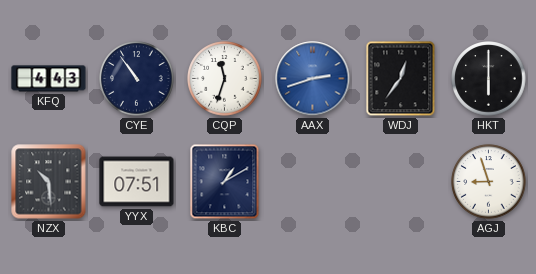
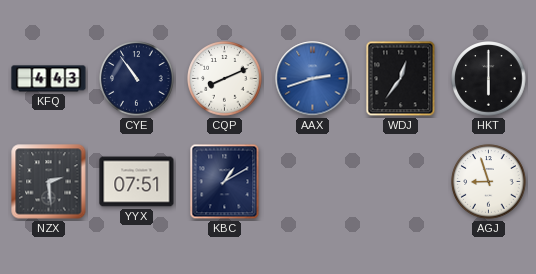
CQP: 11:33 -> 8:11
NZX: 10:29 -> 2:29
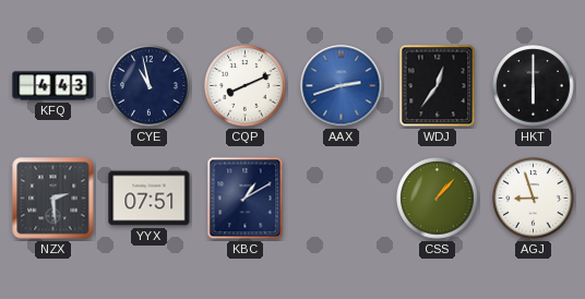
CYE: 10:54 -> 10:58
CSS: none -> 1:07
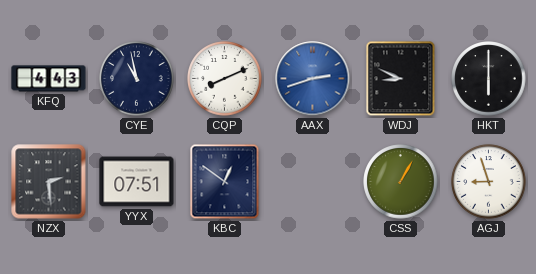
WDJ: 12:36 -> 8:49
KBC: 1:10 -> 12:51
CSS: 1:07 -> 1:05
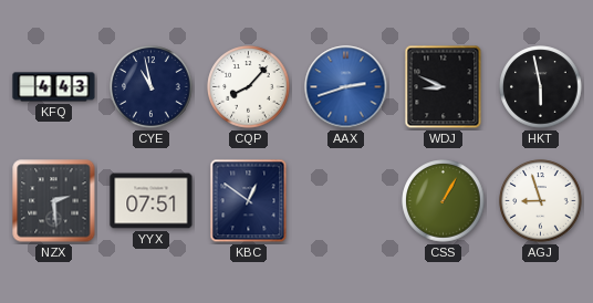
CQP: 8:11 -> 8:07
HKT: 6:00 -> 5:58
